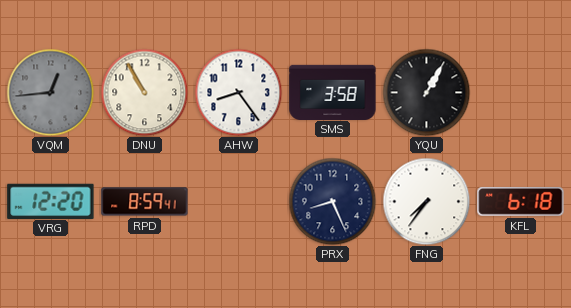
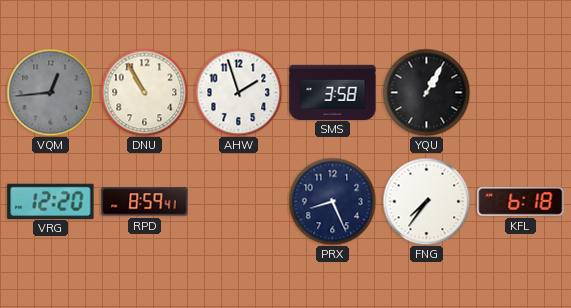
AHW: 8:24 -> 1:57
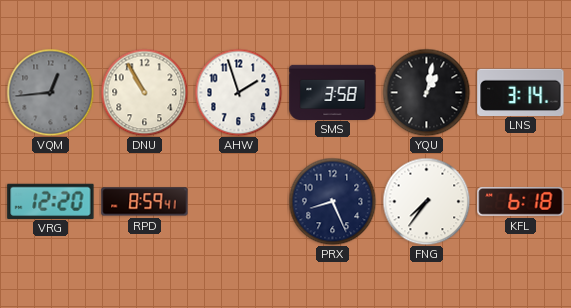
YQU: 1:05 -> 1:02
LNS: none -> 3:14
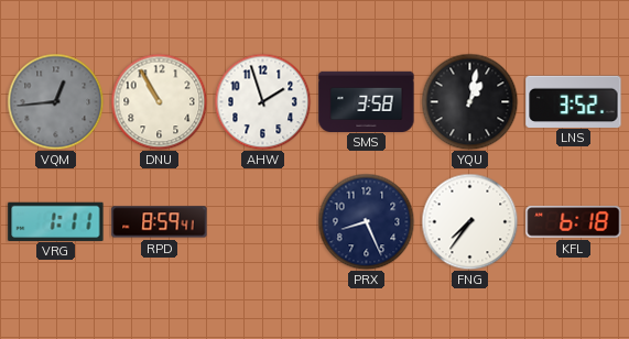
LNS: 3:14 -> 3:52
VRG: 12:20 -> 1:11
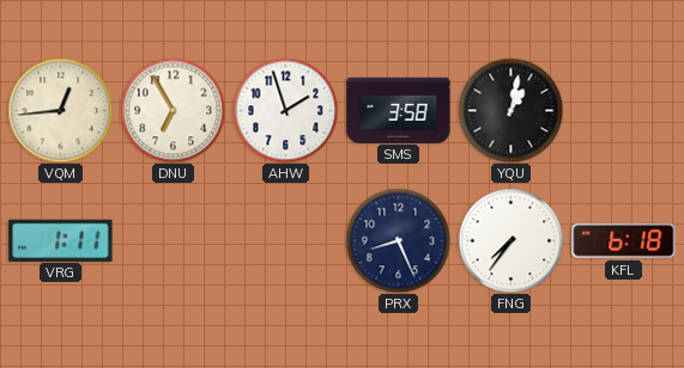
VQM dial: grey -> cream
DNU: 10:55 -> 6:55
LNS: 3:52 -> none
RPD: 8:59 -> none
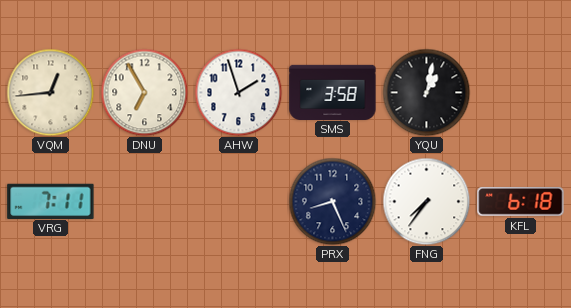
VRG: 1:11 -> 7:11
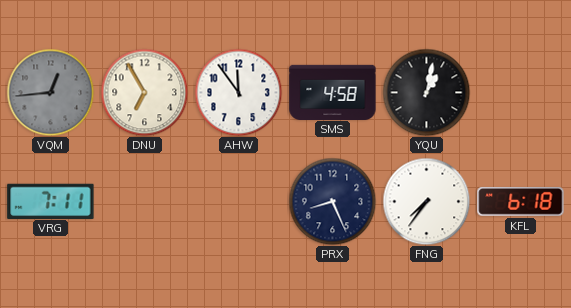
VQM dial: cream -> grey
AHW: 1:57 -> 11:54
SMS: 3:58 -> 4:58
